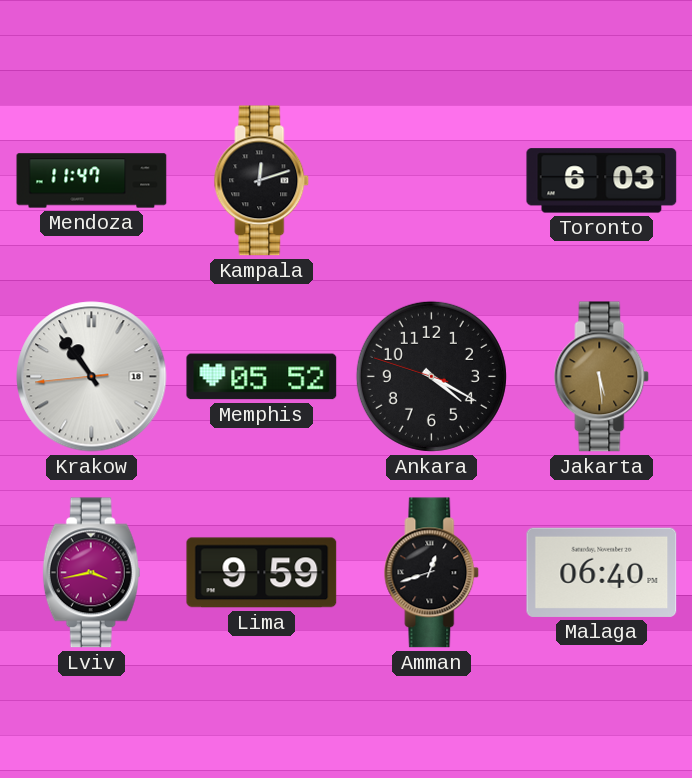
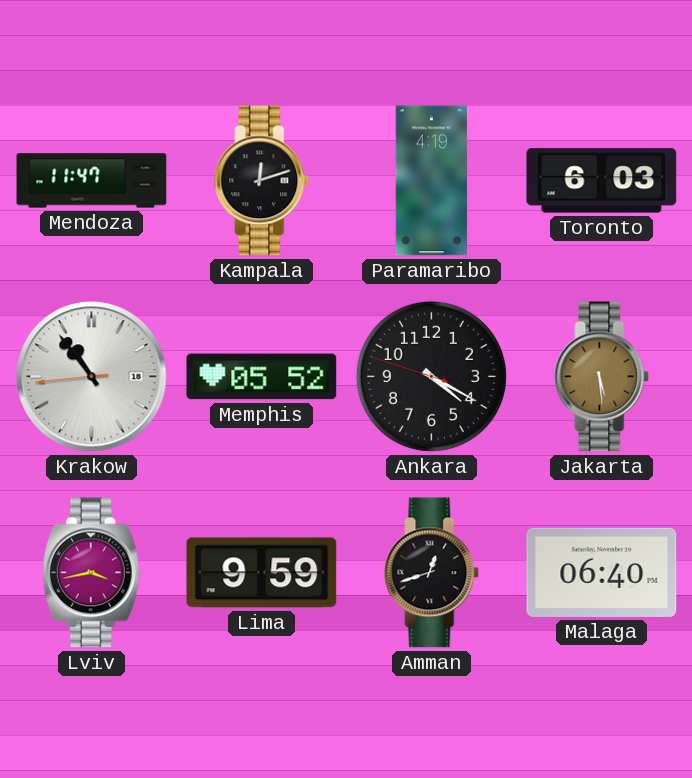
Paramaribo: none -> 4:19
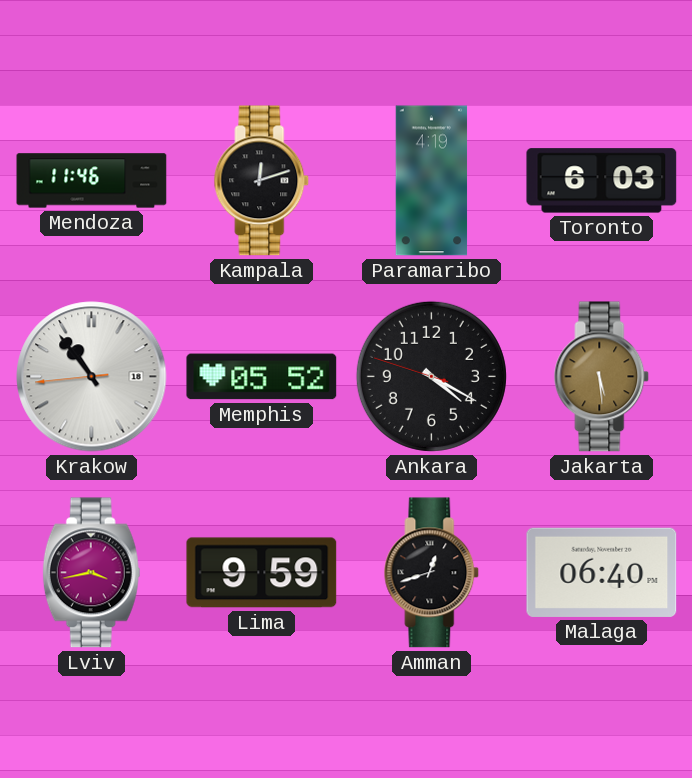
Mendoza: 11:47 -> 11:46
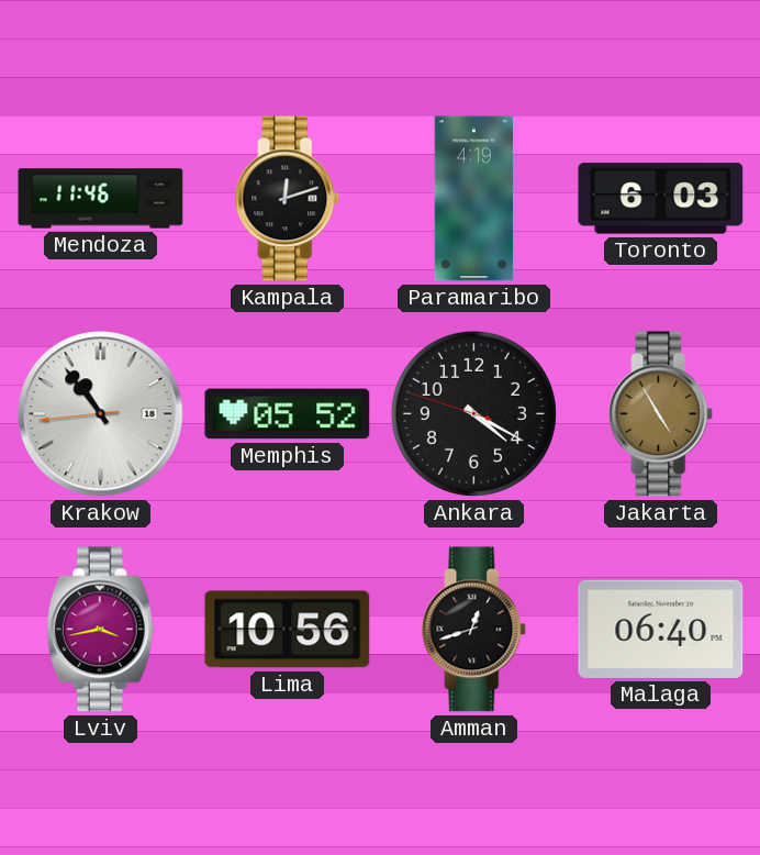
Jakarta: 5:29 -> 4:55
Lima: 9:59 -> 10:56
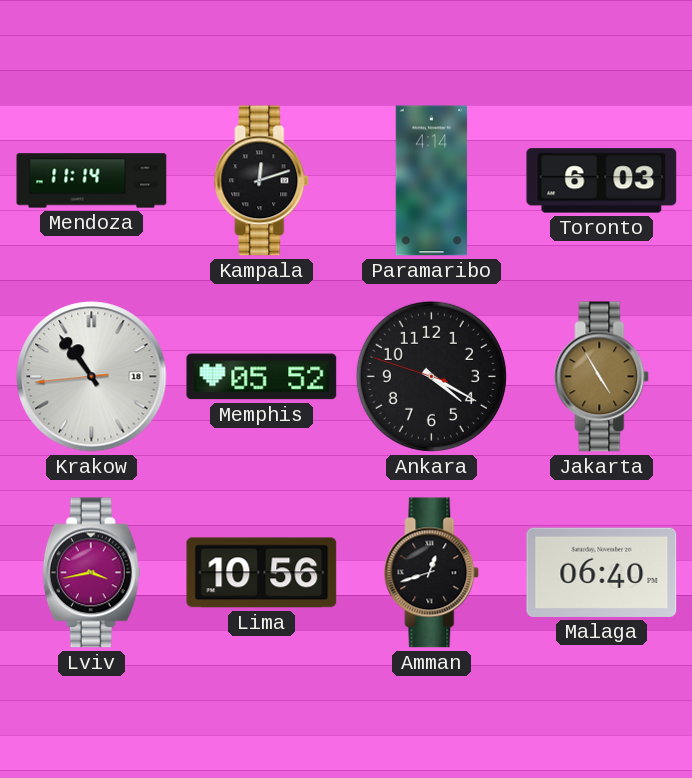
Mendoza: 11:46 -> 11:14
Paramaribo: 4:19 -> 4:14
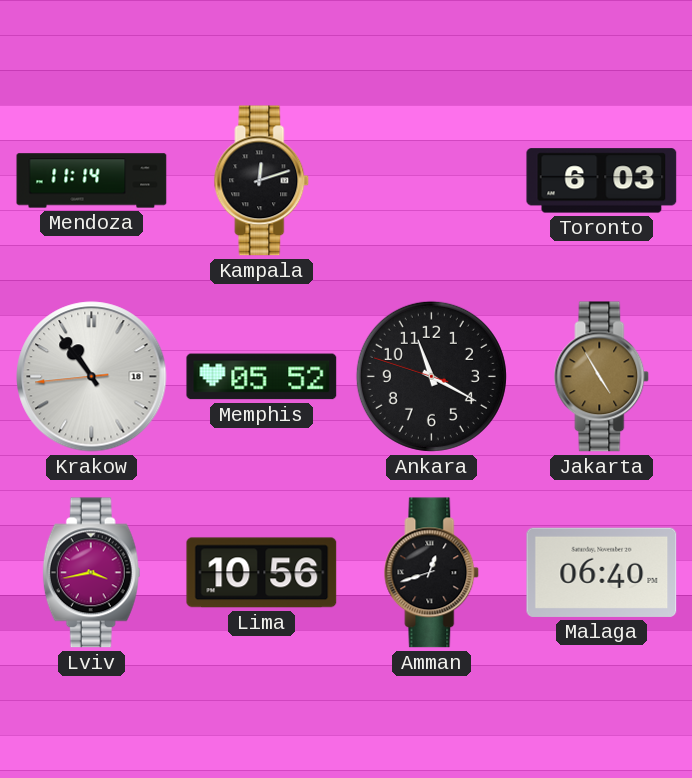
Paramaribo: 4:14 -> none
Ankara: 4:19 -> 11:19
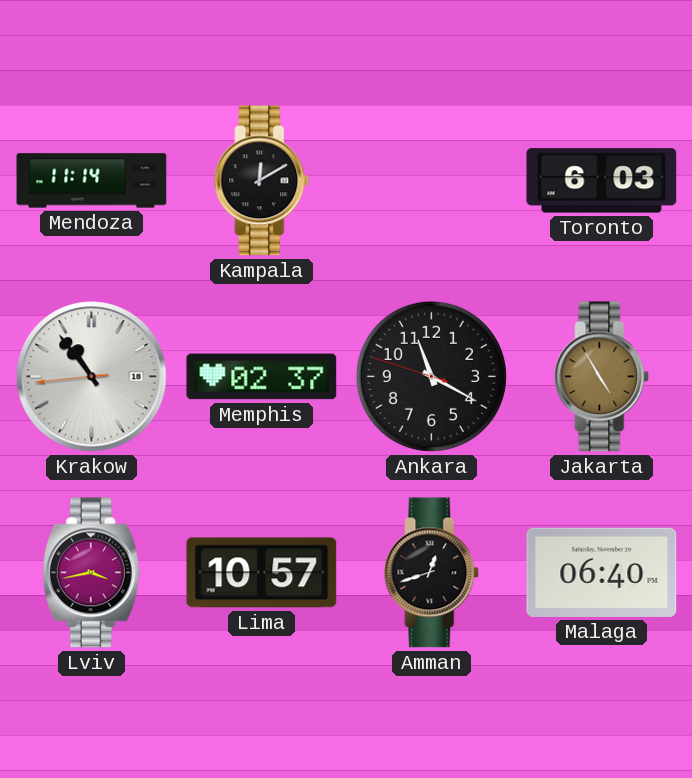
Kampala: 12:12 -> 12:10
Memphis: 05:52 -> 02:37
Lima: 10:56 -> 10:57
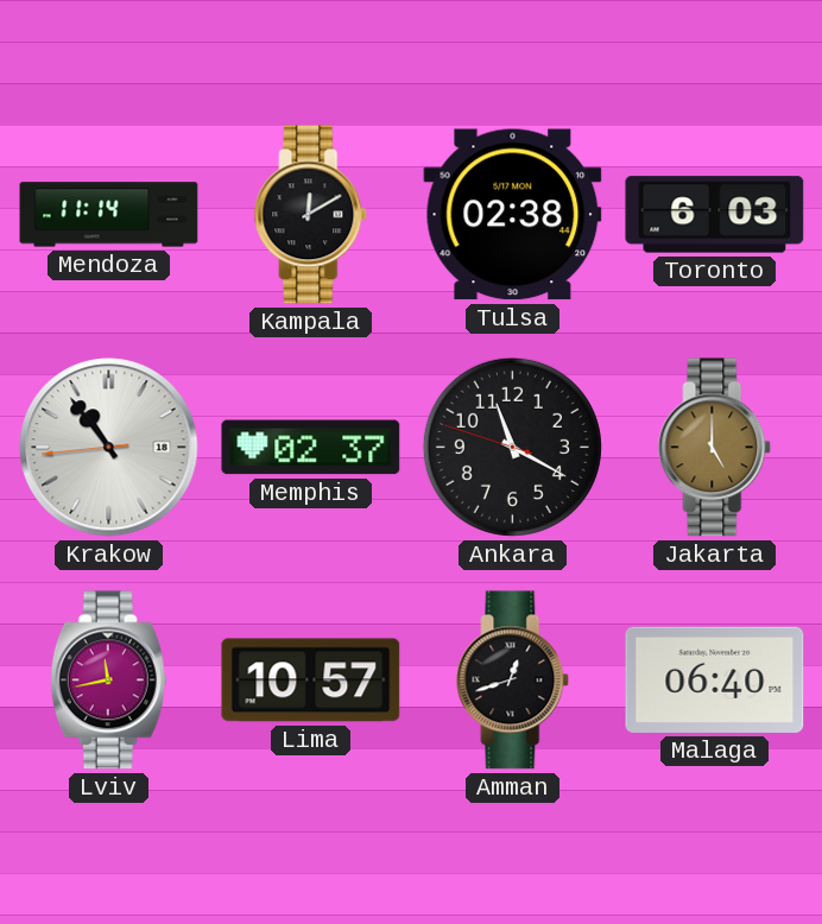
Tulsa: none -> 02:38
Jakarta: 4:55 -> 5:00
Lviv: 3:43 -> 11:43
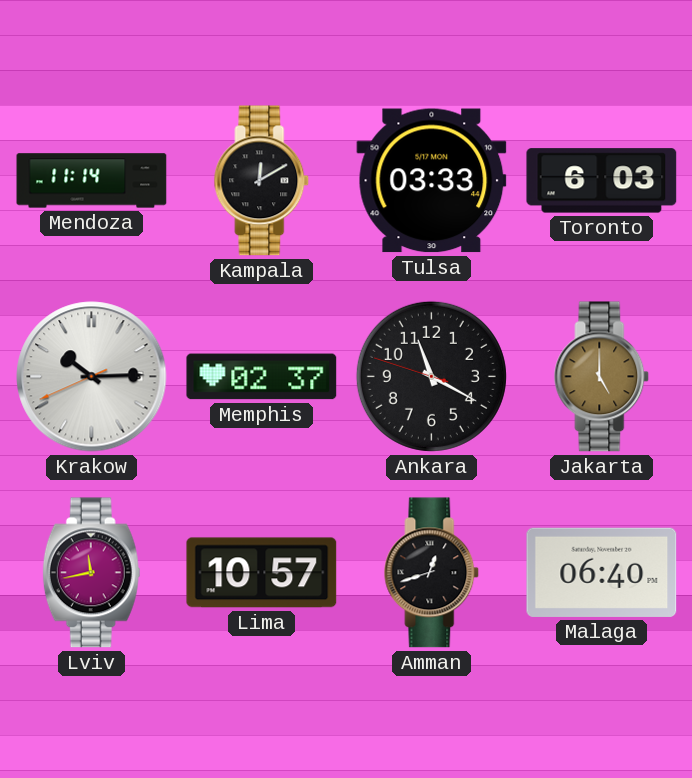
Tulsa: 02:38 -> 03:33
Krakow: 10:53 -> 10:14
